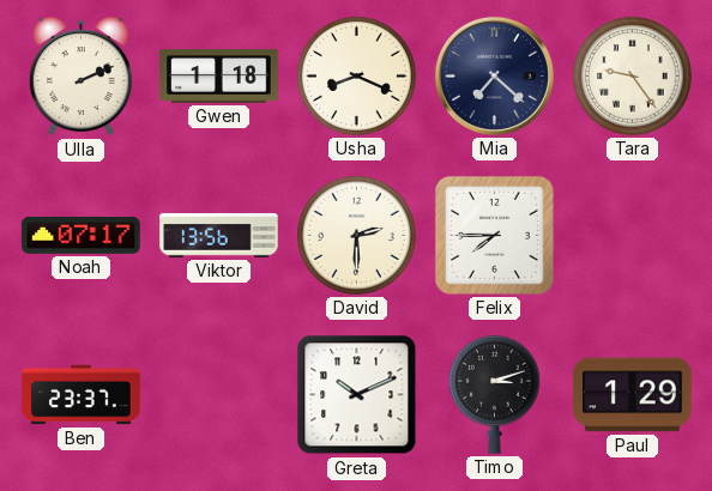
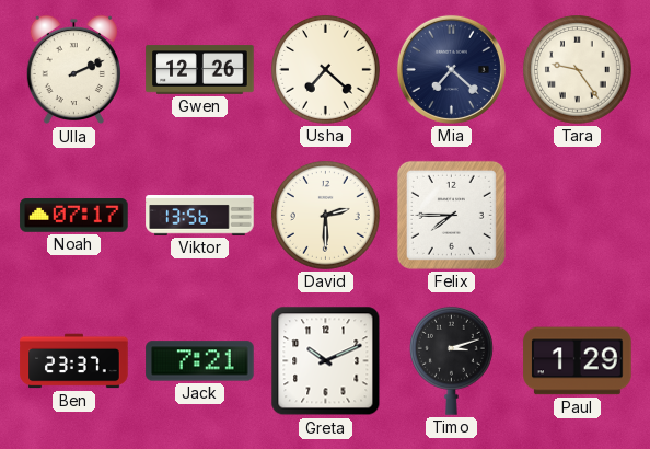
Gwen: 1:18 -> 12:26
Usha: 8:19 -> 7:22
Jack: none -> 7:21
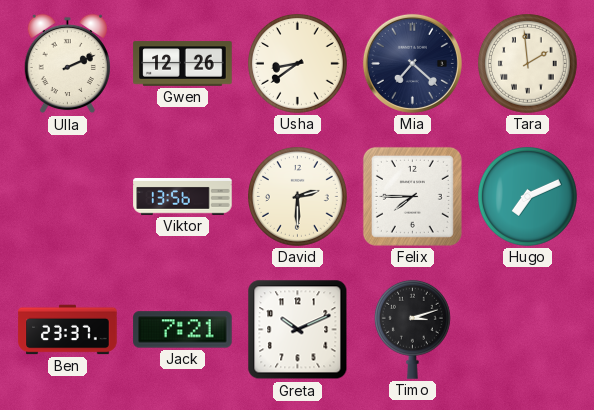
Usha: 7:22 -> 8:39
Tara: 9:24 -> 1:59
Noah: 07:17 -> none
Hugo: none -> 7:11
Paul: 1:29 -> none
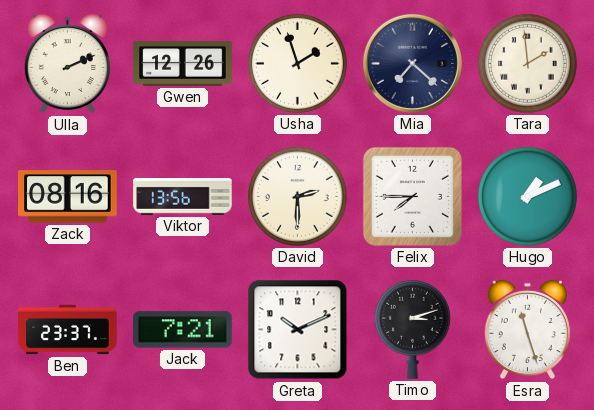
Usha: 8:39 -> 1:57
Zack: none -> 08:16
Hugo: 7:11 -> 1:11
Esra: none -> 11:27
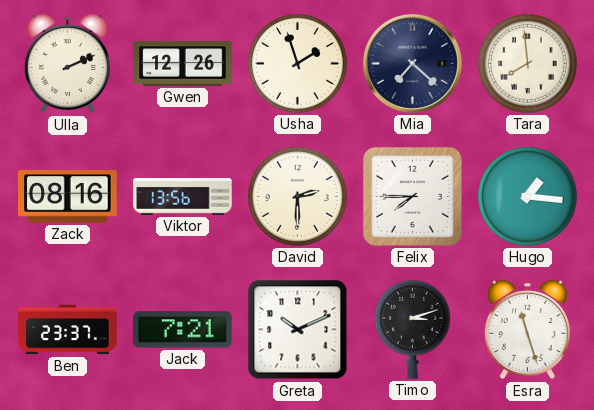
Tara: 1:59 -> 7:59
Hugo: 1:11 -> 1:16
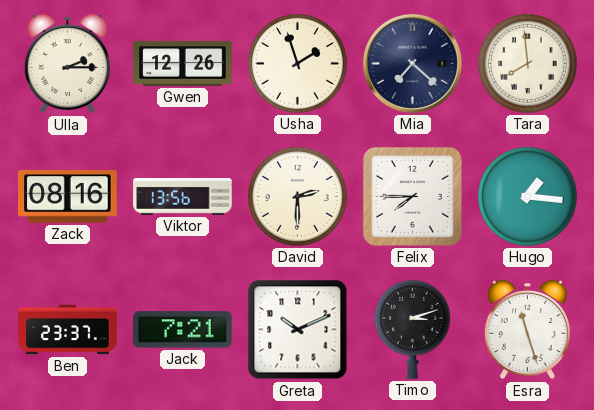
Ulla: 2:11 -> 2:15
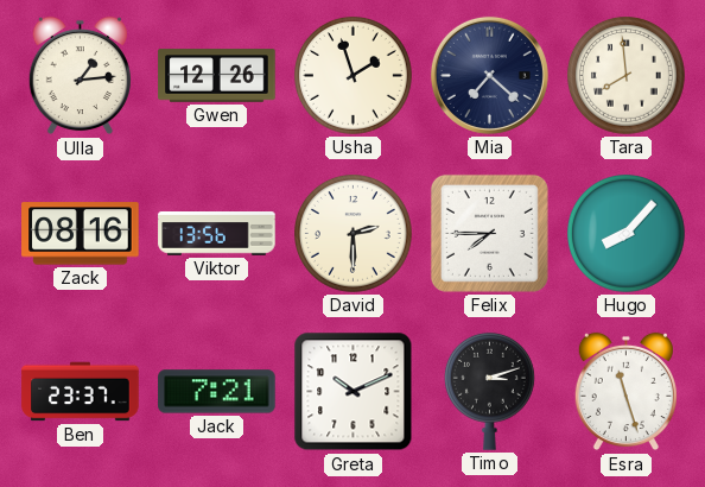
Ulla: 2:15 -> 1:14
Hugo: 1:16 -> 8:07
